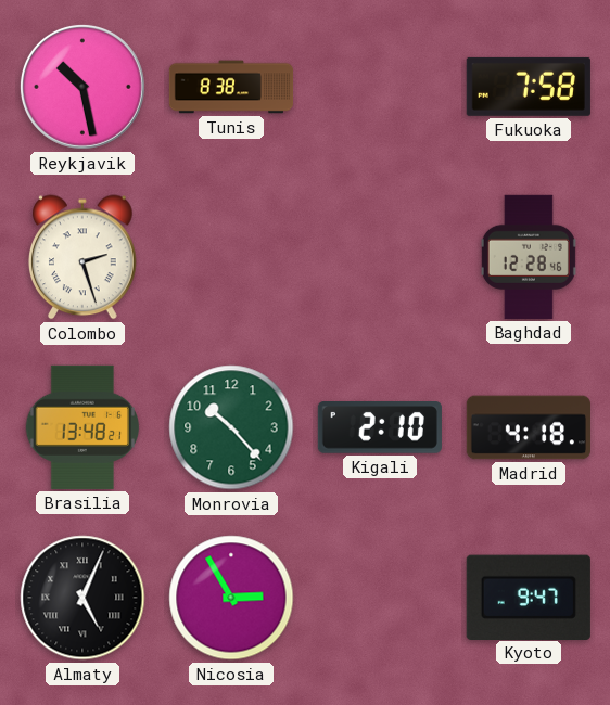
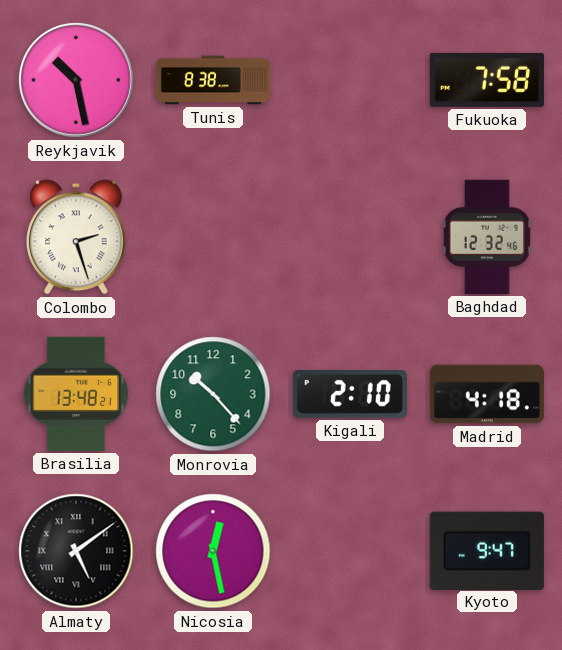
Baghdad: 12:28 -> 12:32
Almaty: 5:04 -> 5:09
Nicosia: 2:55 -> 12:28
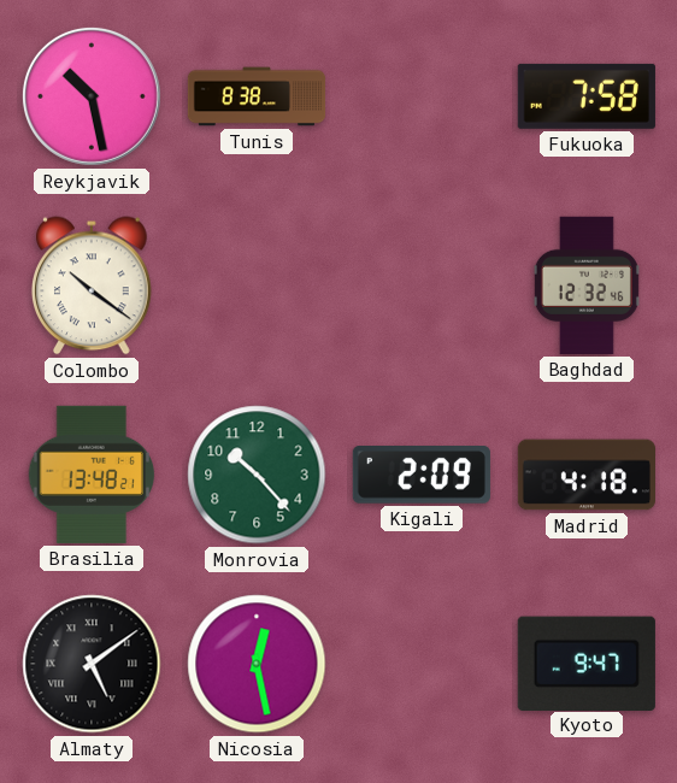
Colombo: 2:27 -> 10:21
Kigali: 2:10 -> 2:09
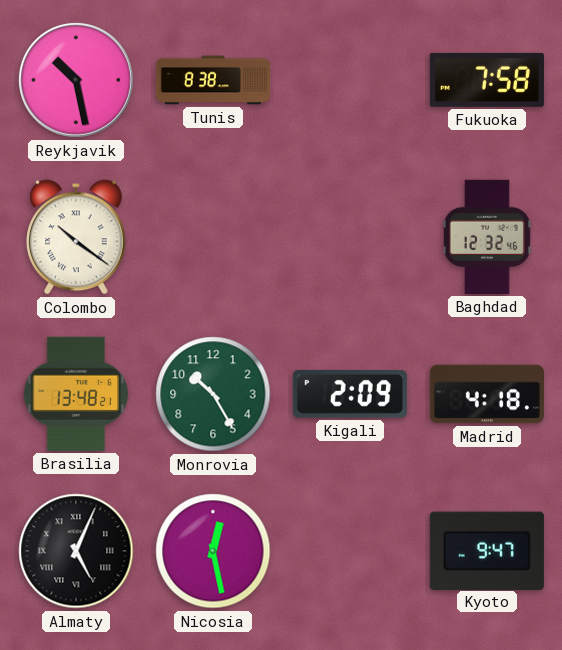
Monrovia: 10:23 -> 10:25
Almaty: 5:09 -> 5:04
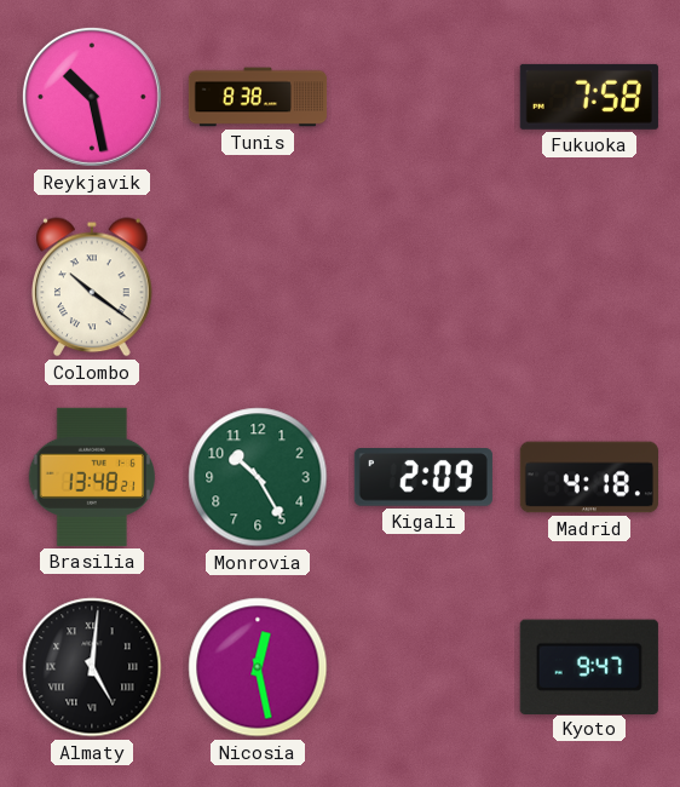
Baghdad: 12:32 -> none
Almaty: 5:04 -> 5:01
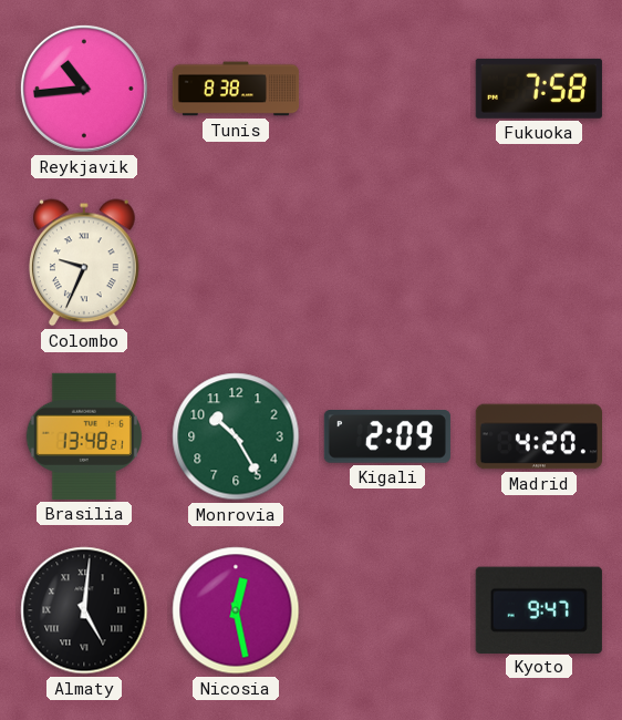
Reykjavik: 10:28 -> 10:44
Colombo: 10:21 -> 9:34
Madrid: 4:18 -> 4:20
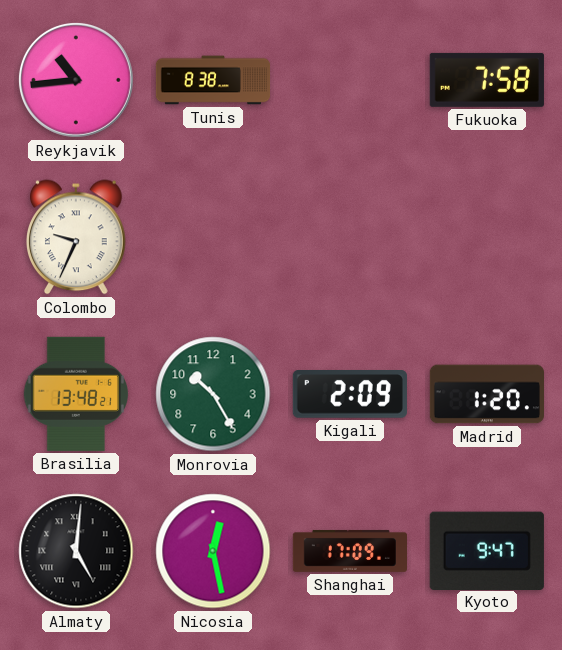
Madrid: 4:20 -> 1:20
Shanghai: none -> 17:09
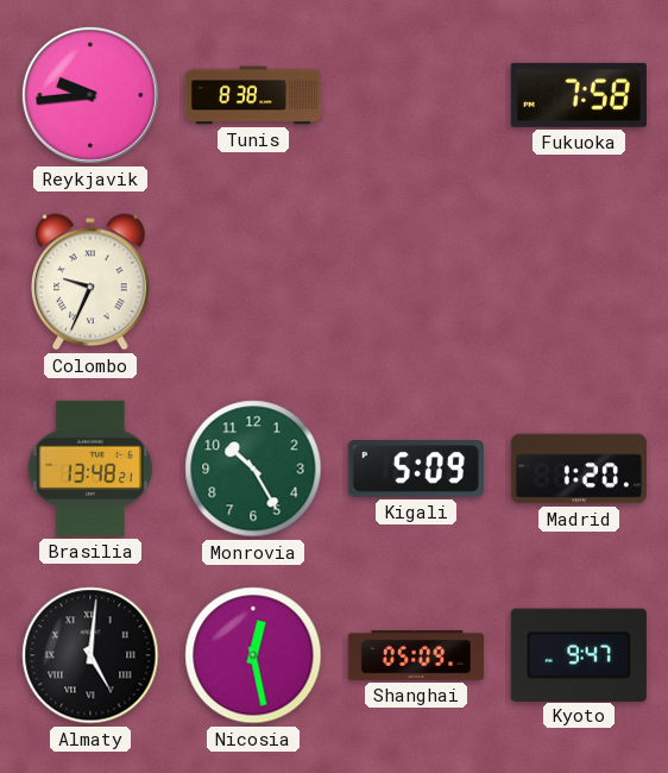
Reykjavik: 10:44 -> 9:44
Kigali: 2:09 -> 5:09
Shanghai: 17:09 -> 05:09
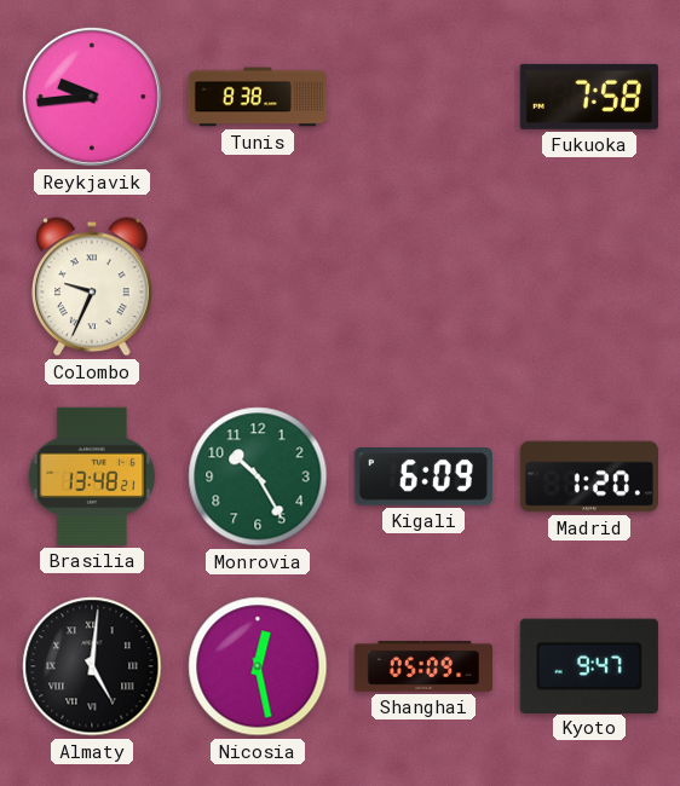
Kigali: 5:09 -> 6:09
